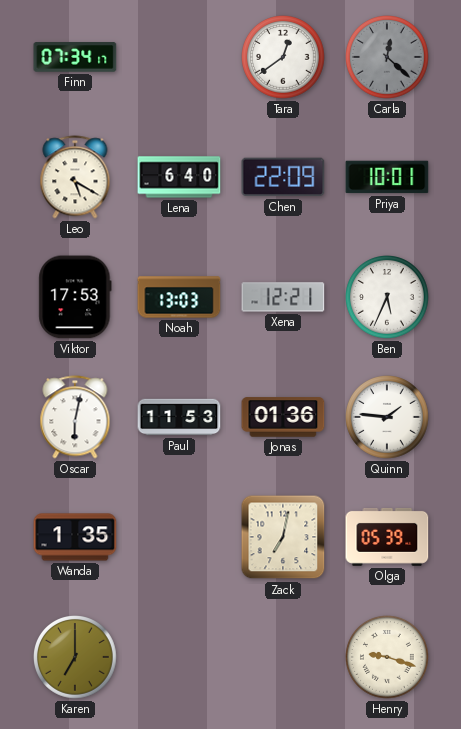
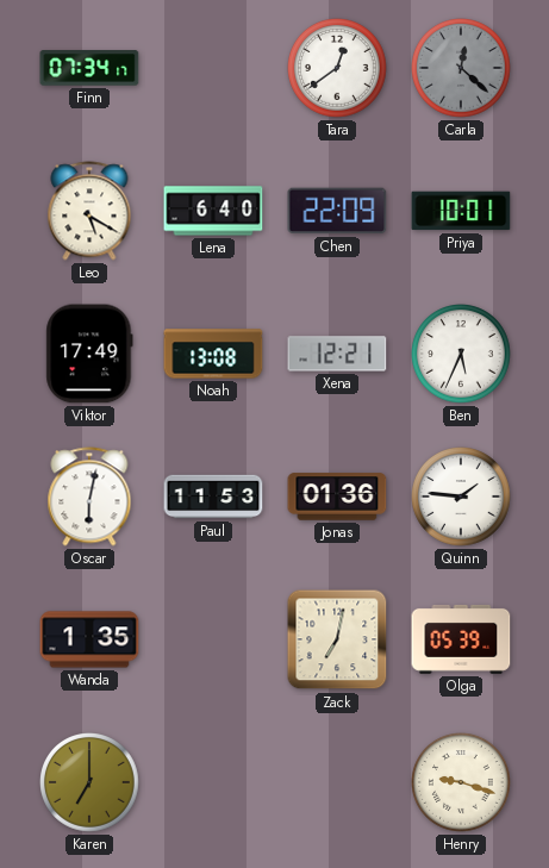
Viktor: 17:53 -> 17:49
Noah: 13:03 -> 13:08
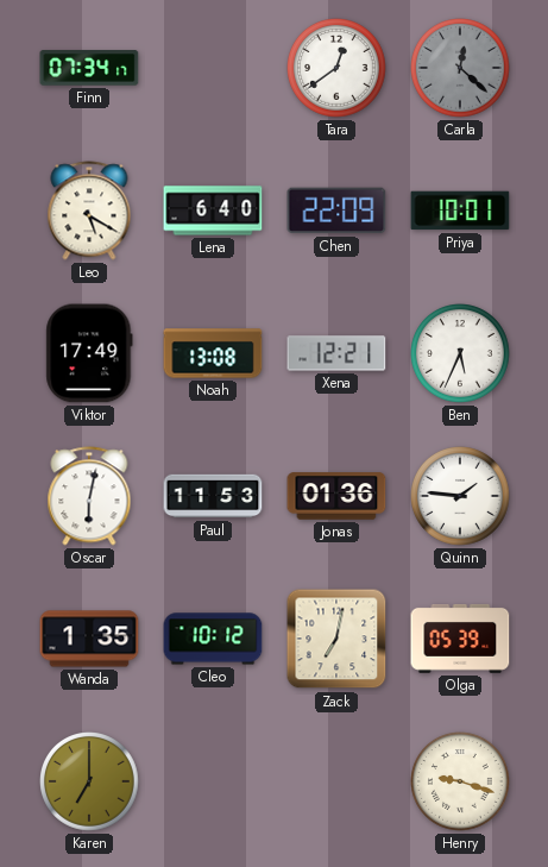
Cleo: none -> 10:12
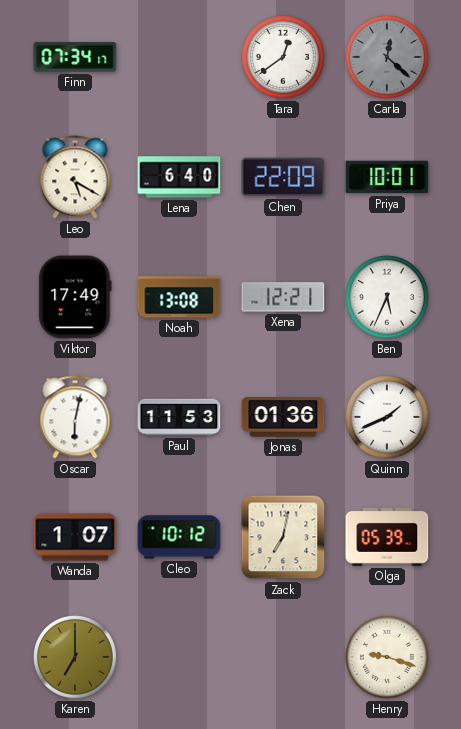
Quinn: 1:46 -> 1:41
Wanda: 1:35 -> 1:07
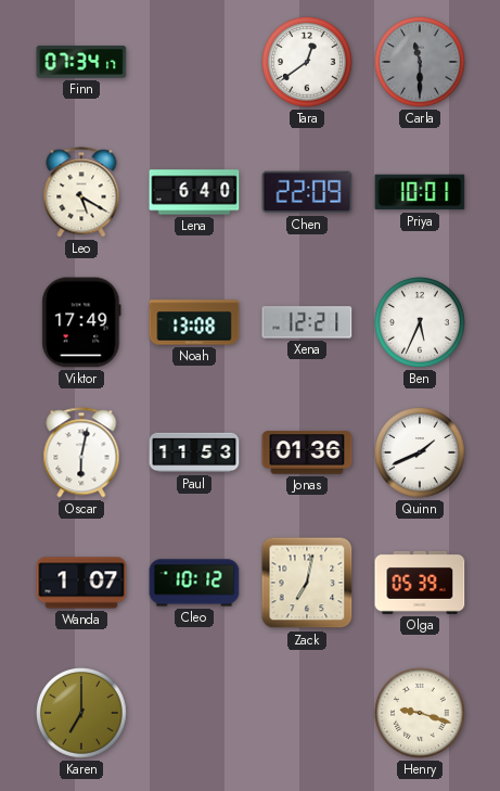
Carla: 12:22 -> 11:30
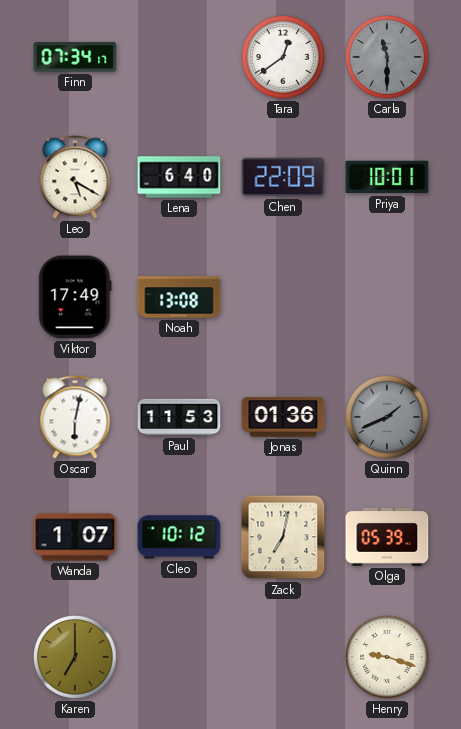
Xena: 12:21 -> none
Ben: 5:34 -> none
Quinn dial: white -> grey
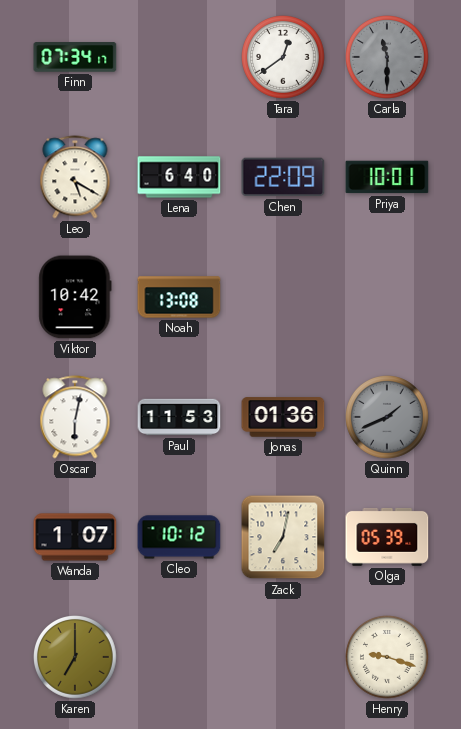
Viktor: 17:49 -> 10:42
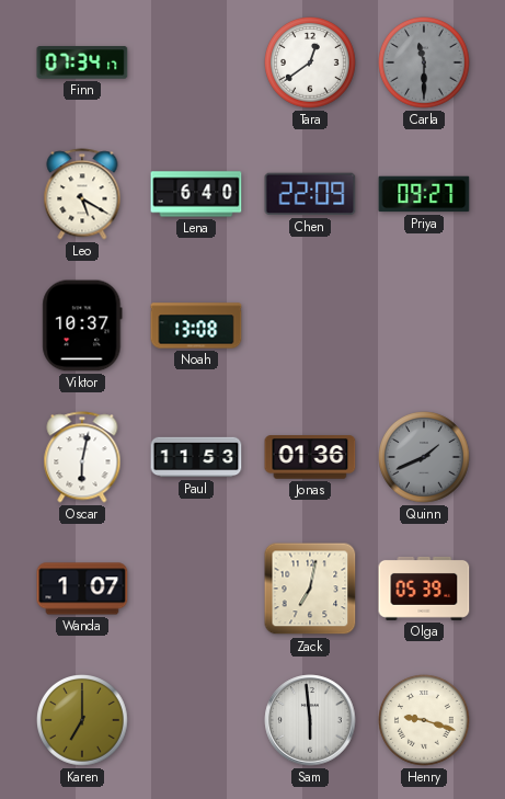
Priya: 10:01 -> 09:27
Viktor: 10:42 -> 10:37
Cleo: 10:12 -> none
Sam: none -> 5:59
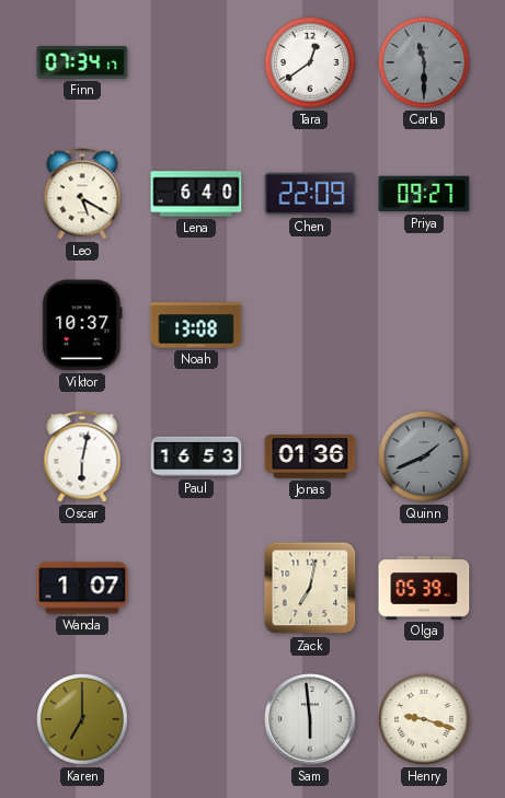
Paul: 11:53 -> 16:53
